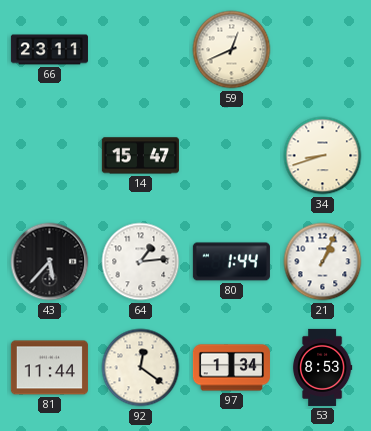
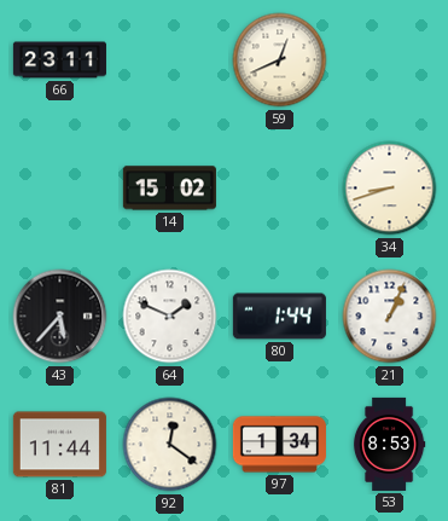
14: 15:47 -> 15:02
64: 1:14 -> 1:49
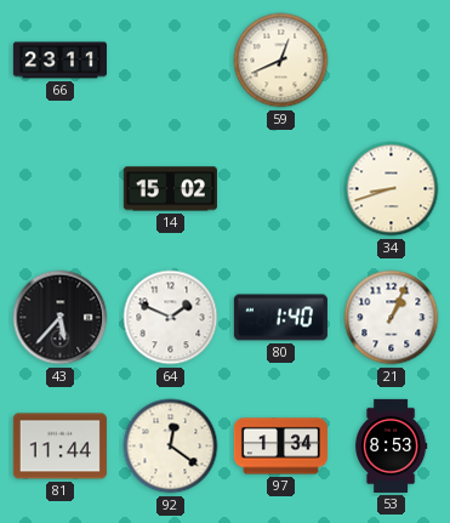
80: 1:44 -> 1:40
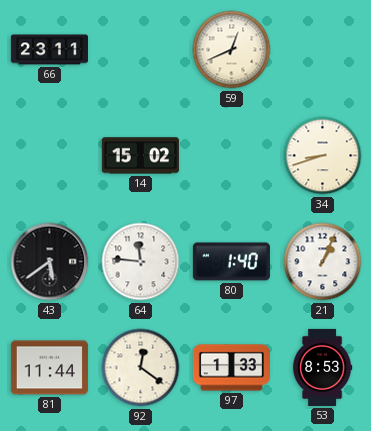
43: 5:37 -> 5:39
64: 1:49 -> 11:46
97: 1:34 -> 1:33
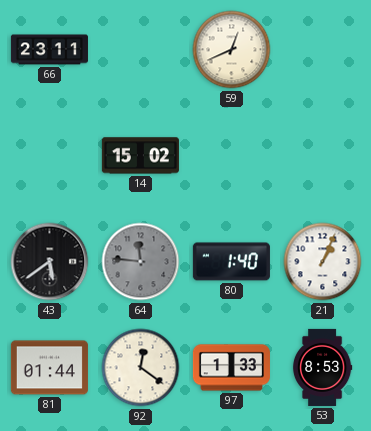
34: 8:42 -> none
64 dial: white -> grey
81: 11:44 -> 01:44
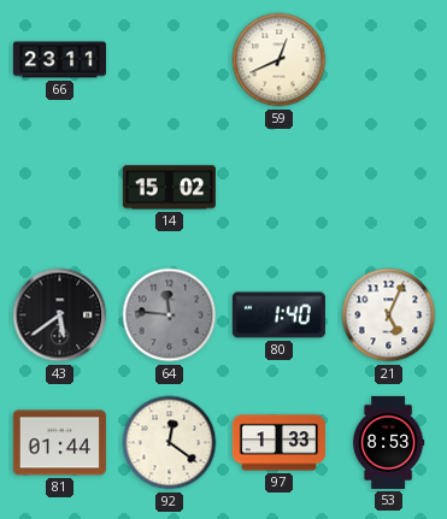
21: 1:04 -> 5:04
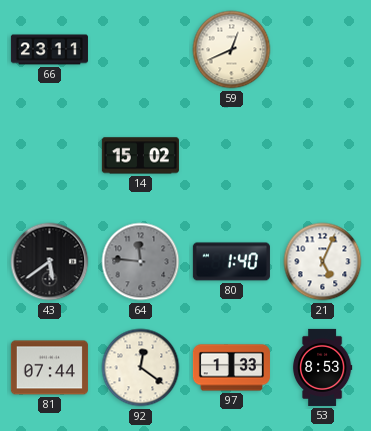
81: 01:44 -> 07:44
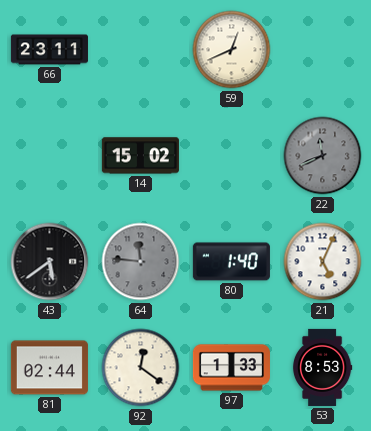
22: none -> 11:41
81: 07:44 -> 02:44
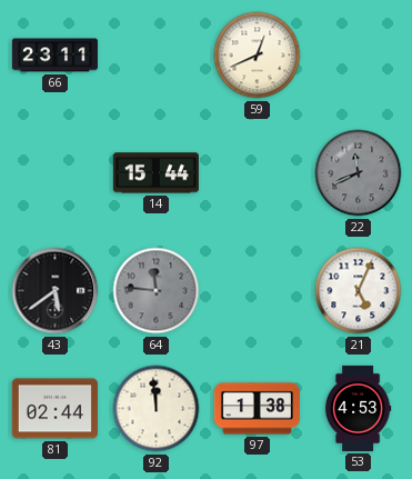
14: 15:02 -> 15:44
80: 1:40 -> none
92: 12:21 -> 11:59
97: 1:33 -> 1:38
53: 8:53 -> 4:53
